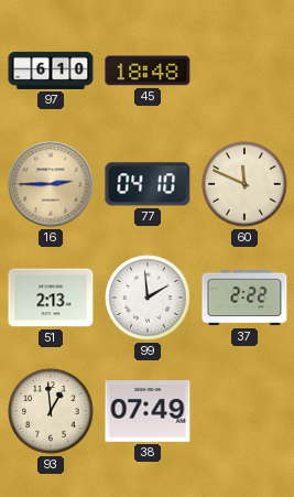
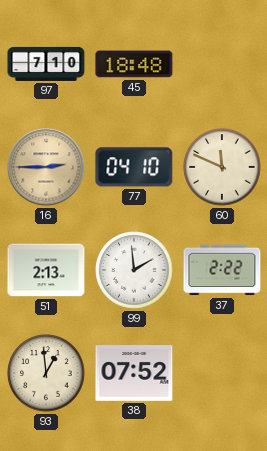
97: 6:10 -> 7:10
38: 07:49 -> 07:52
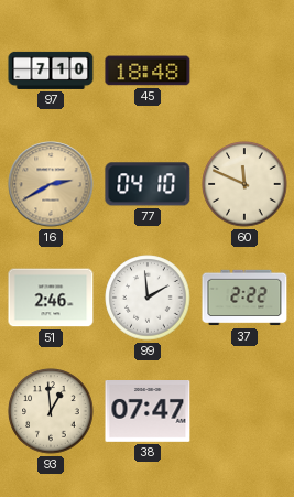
16: 2:45 -> 2:40
51: 2:13 -> 2:46
38: 07:52 -> 07:47
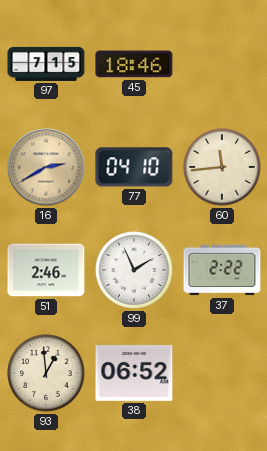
97: 7:10 -> 7:15
45: 18:48 -> 18:46
60: 11:49 -> 11:44
99: 1:59 -> 1:56
38: 07:47 -> 06:52
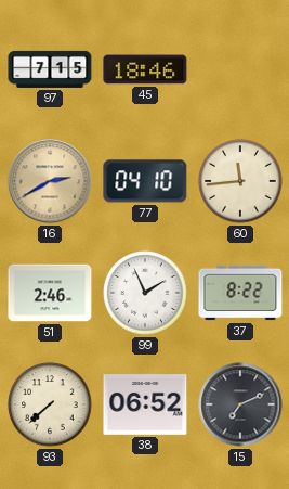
37: 2:22 -> 8:22
93: 12:59 -> 7:38
15: none -> 7:11
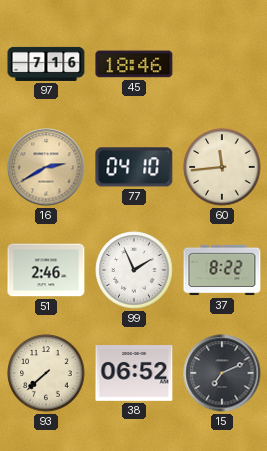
97: 7:15 -> 7:16
